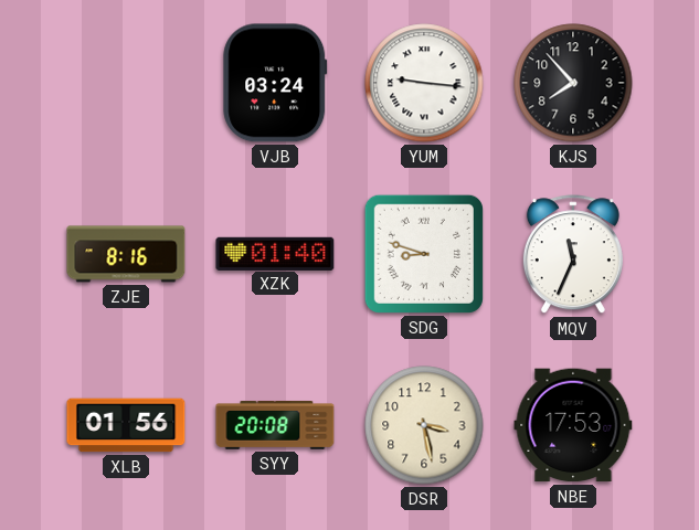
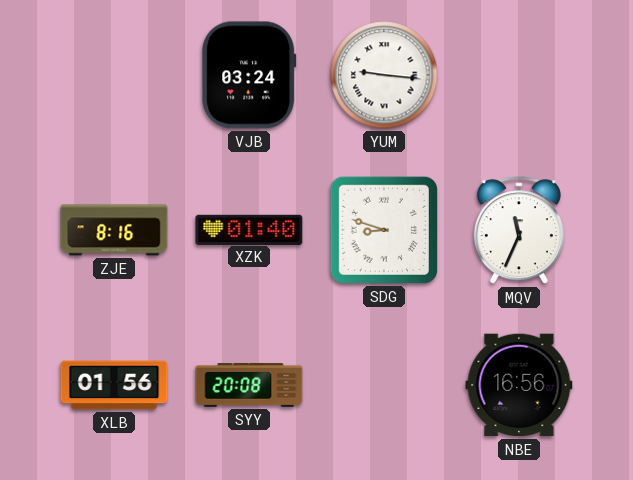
KJS: 7:53 -> none
DSR: 3:28 -> none
NBE: 17:53 -> 16:56
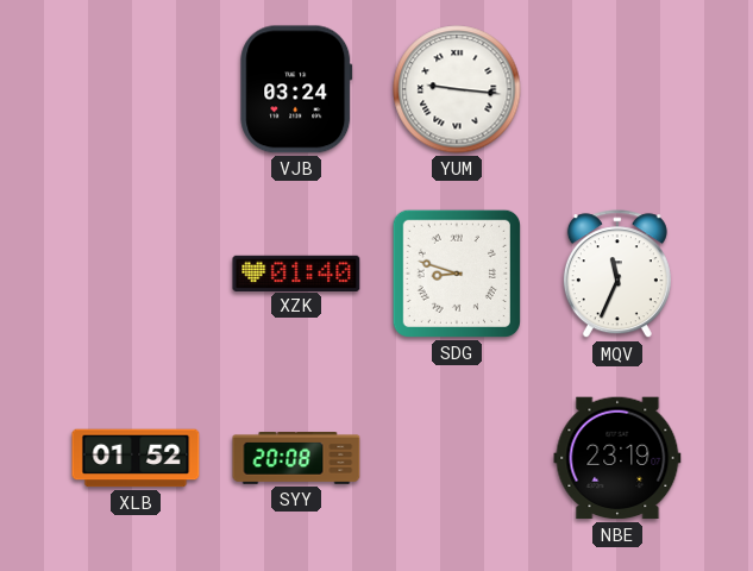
ZJE: 8:16 -> none
XLB: 01:56 -> 01:52
NBE: 16:56 -> 23:19
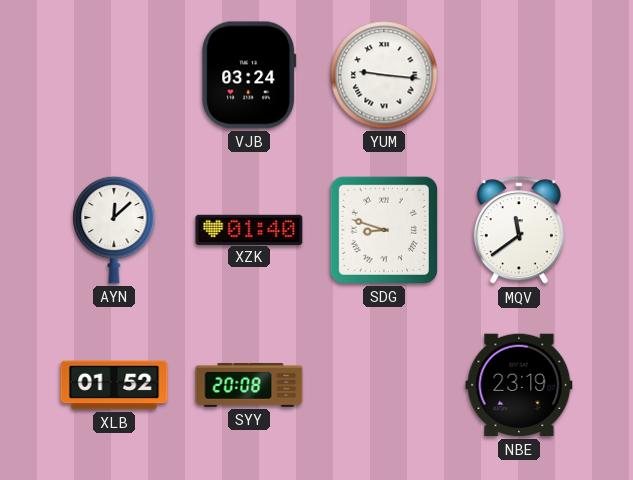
AYN: none -> 12:08
MQV: 11:34 -> 11:39
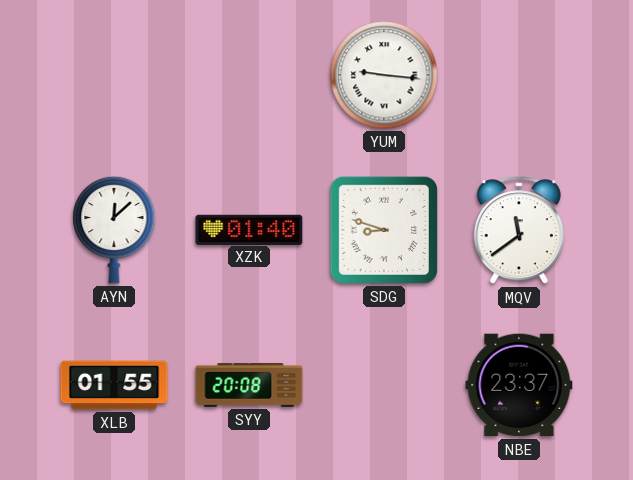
VJB: 03:24 -> none
XLB: 01:52 -> 01:55
NBE: 23:19 -> 23:37
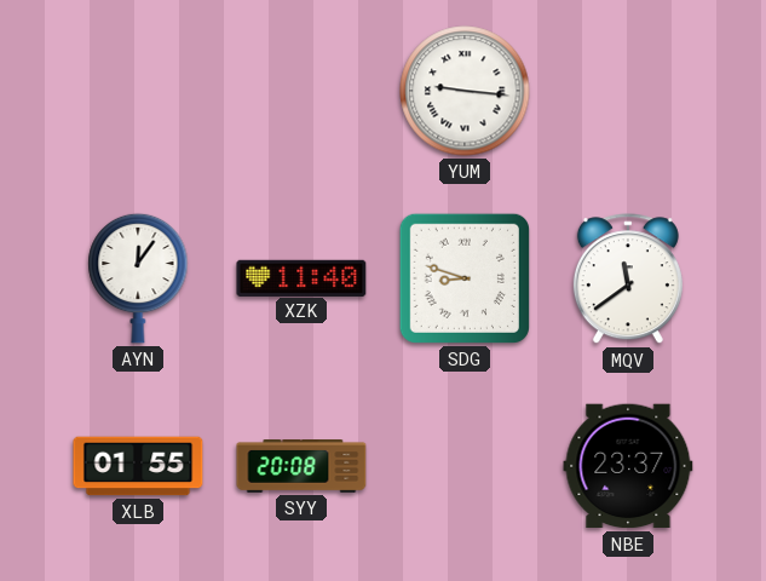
AYN: 12:08 -> 12:06
XZK: 01:40 -> 11:40
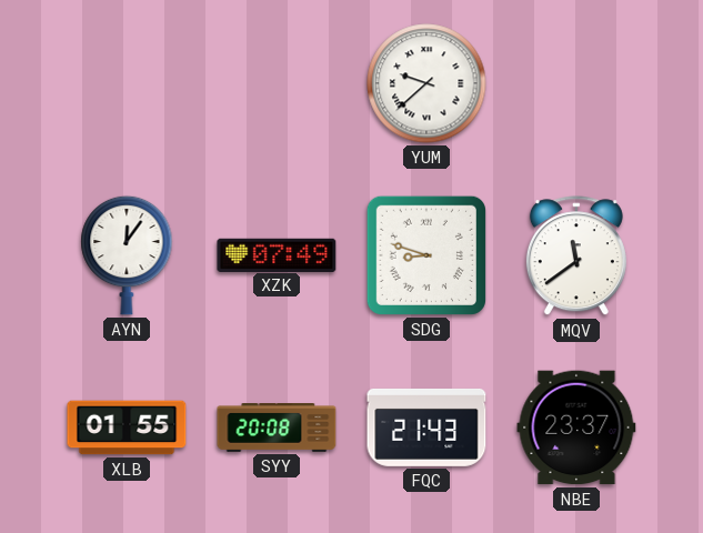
YUM: 9:16 -> 9:38
XZK: 11:40 -> 07:49
FQC: none -> 21:43
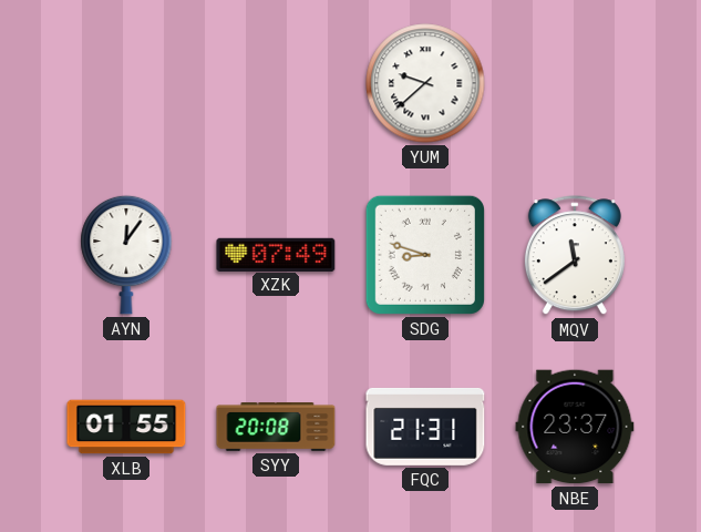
FQC: 21:43 -> 21:31
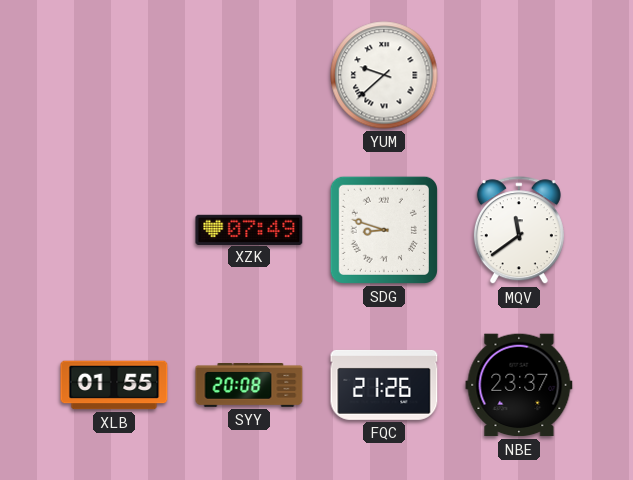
AYN: 12:06 -> none
FQC: 21:31 -> 21:26
